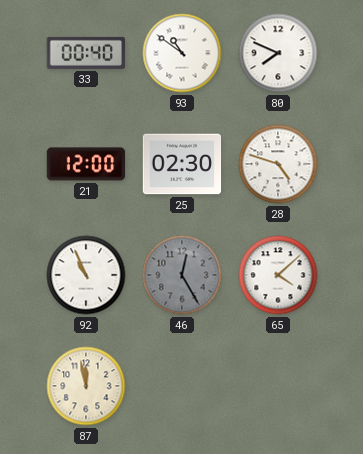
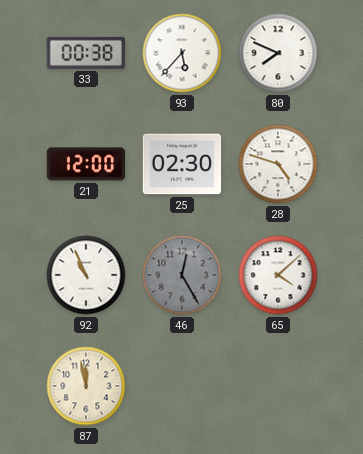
33: 00:40 -> 00:38
93: 10:51 -> 5:37
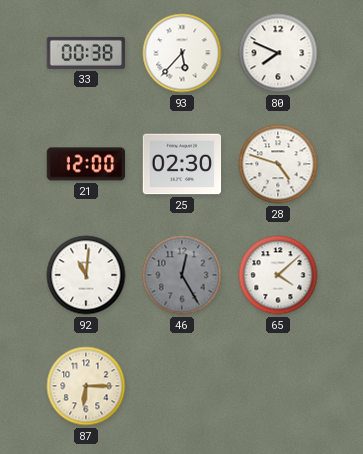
92: 10:56 -> 11:01
87: 11:58 -> 6:15
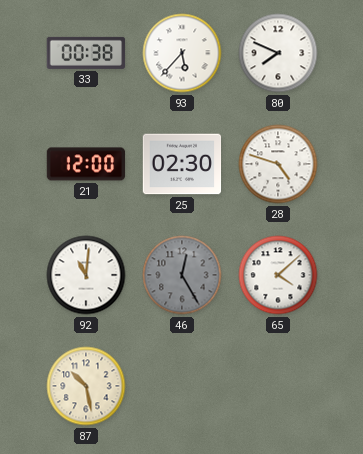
87: 6:15 -> 10:28
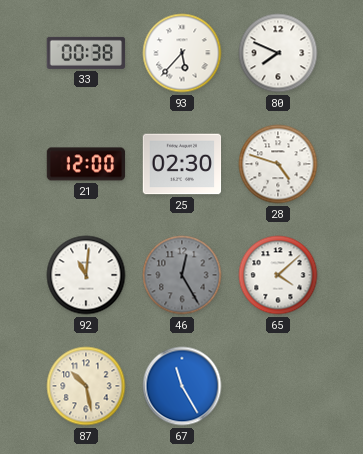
67: none -> 11:25
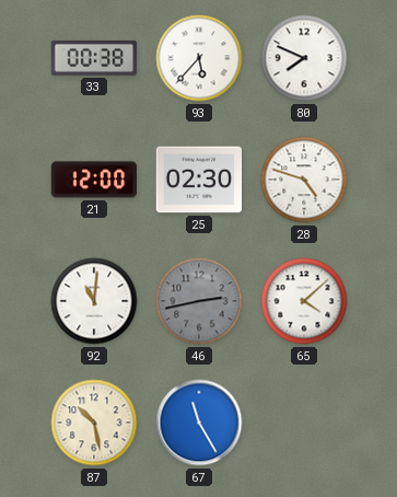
46: 12:25 -> 2:43
